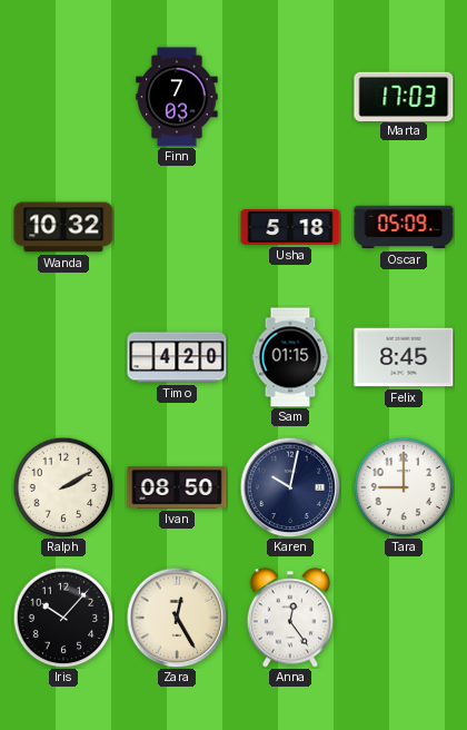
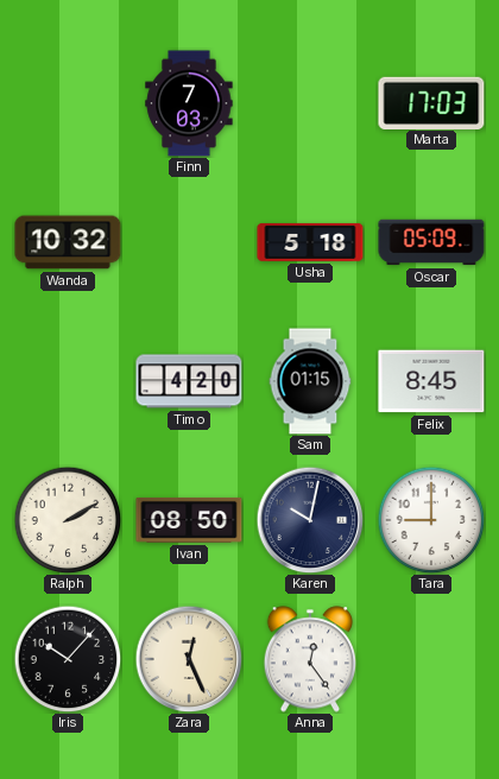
Zara: 12:25 -> 12:26
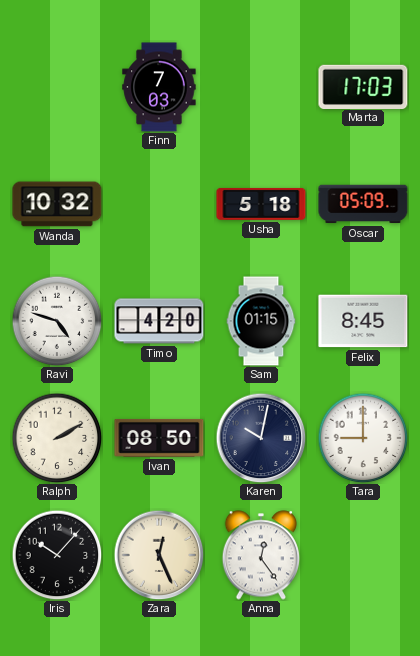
Ravi: none -> 4:48
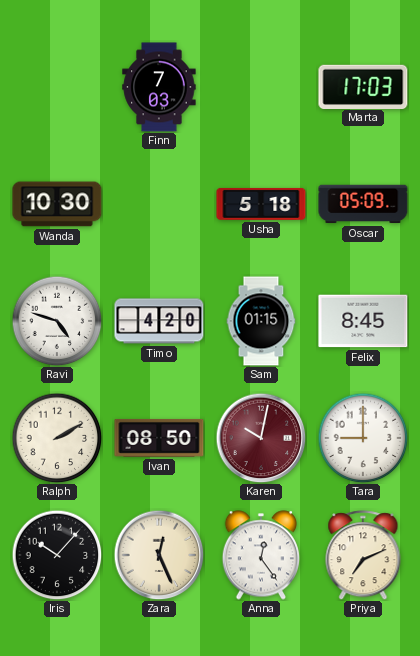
Wanda: 10:32 -> 10:30
Karen dial: navy -> burgundy
Priya: none -> 7:11
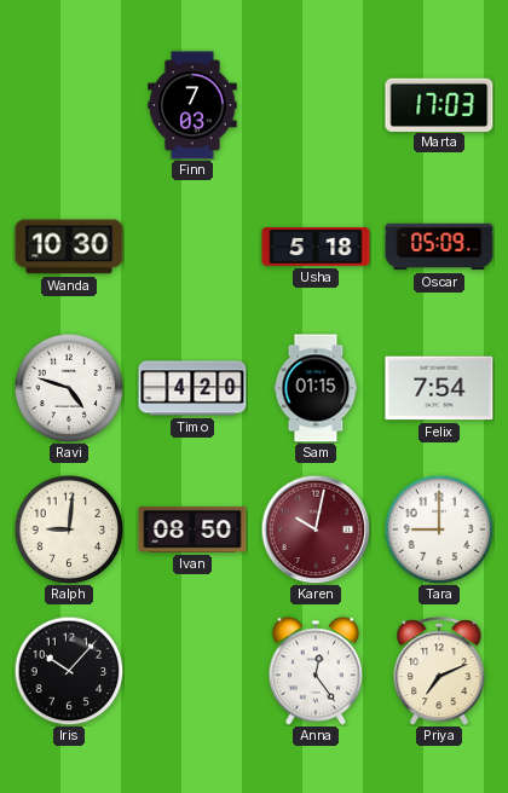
Felix: 8:45 -> 7:54
Ralph: 2:10 -> 9:01
Zara: 12:26 -> none
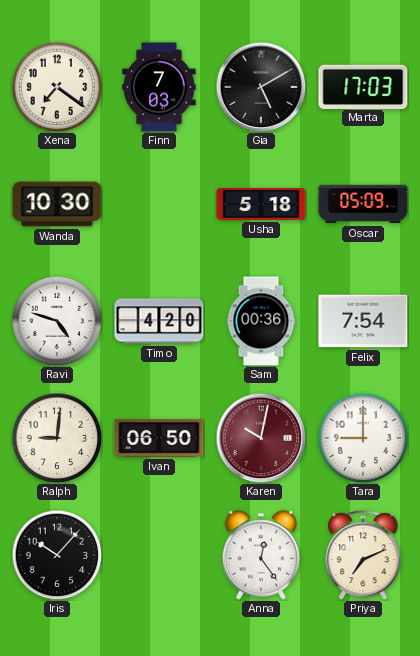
Xena: none -> 7:21
Gia: none -> 5:10
Sam: 01:15 -> 00:36
Ivan: 08:50 -> 06:50
